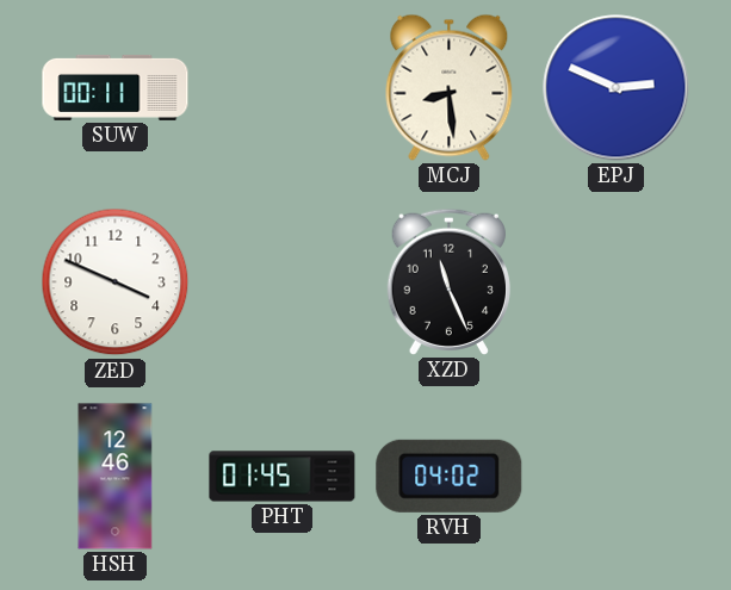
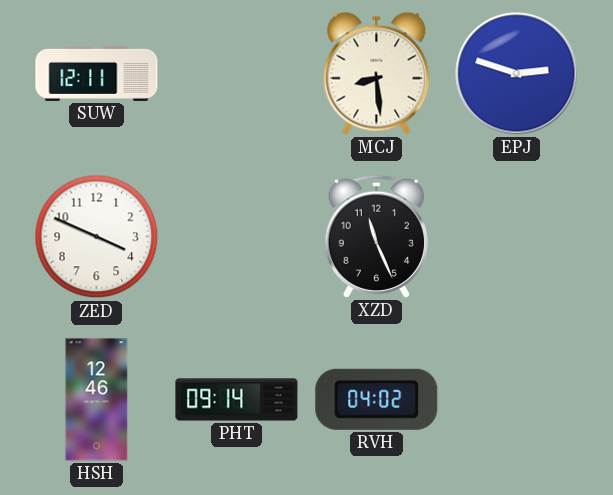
SUW: 00:11 -> 12:11
EPJ: 2:49 -> 2:48
PHT: 01:45 -> 09:14
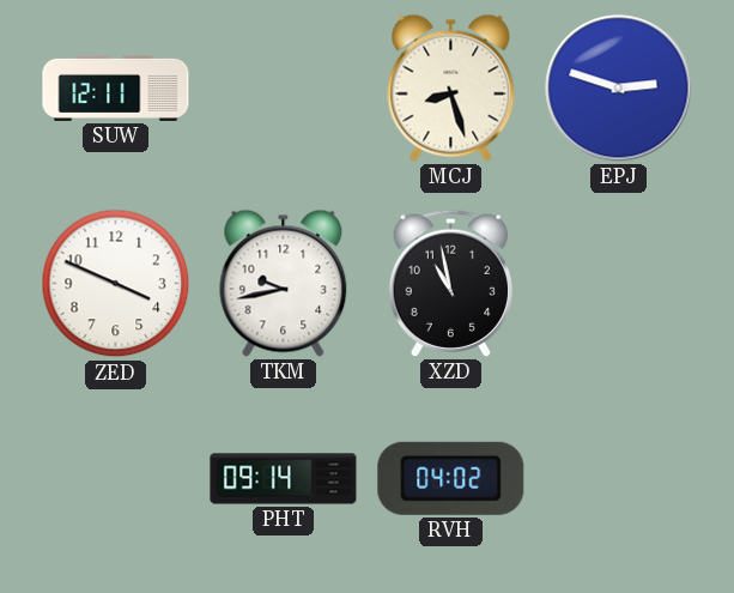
MCJ: 8:29 -> 8:27
TKM: none -> 9:43
XZD: 11:26 -> 10:58
HSH: 12:46 -> none
